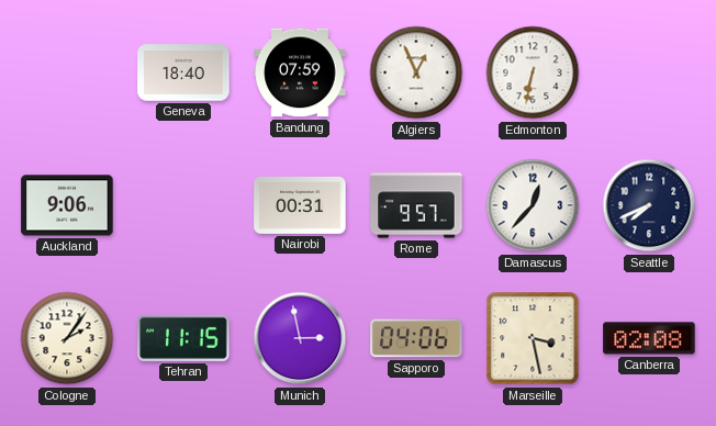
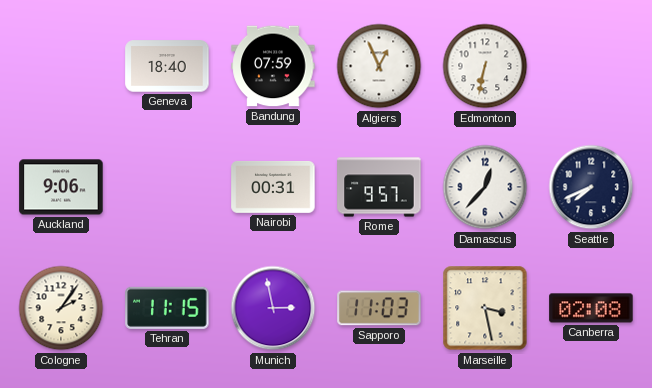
Sapporo: 04:06 -> 11:03
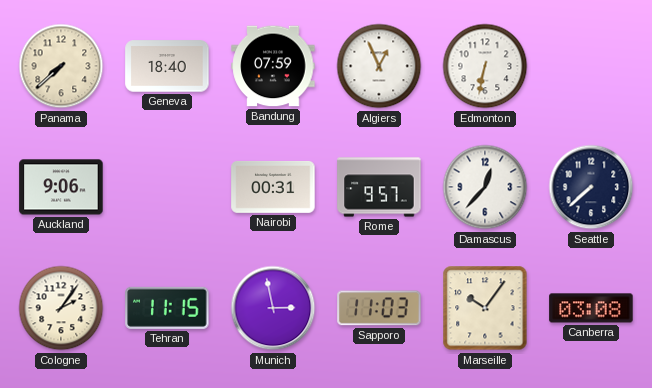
Panama: none -> 7:38
Seattle: 7:41 -> 7:38
Marseille: 3:28 -> 10:06
Canberra: 02:08 -> 03:08
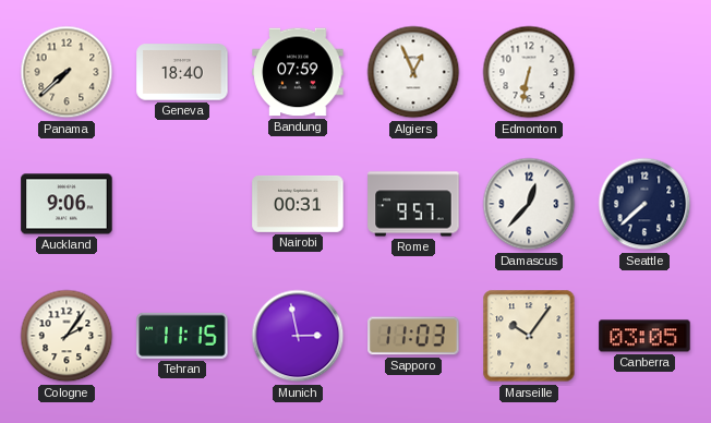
Canberra: 03:08 -> 03:05
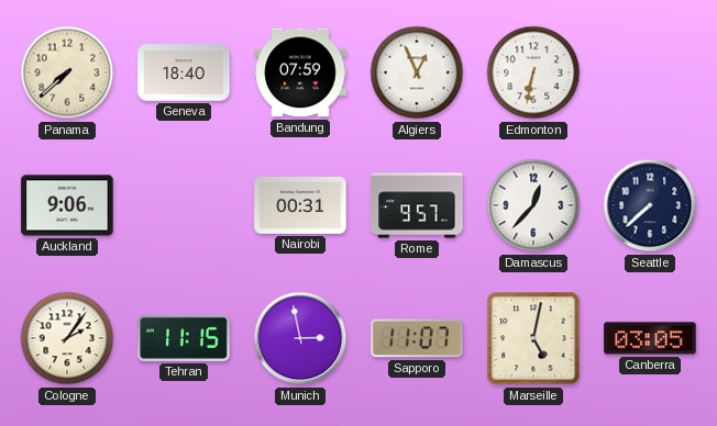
Sapporo: 11:03 -> 11:07
Marseille: 10:06 -> 5:02
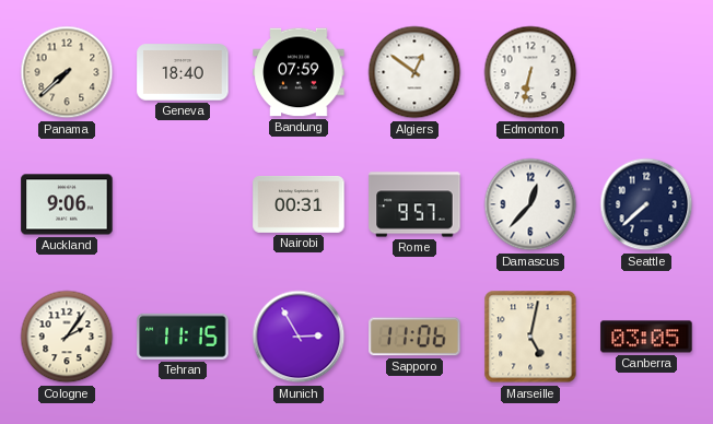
Algiers: 12:56 -> 12:51
Munich: 2:58 -> 2:55
Sapporo: 11:07 -> 11:06
